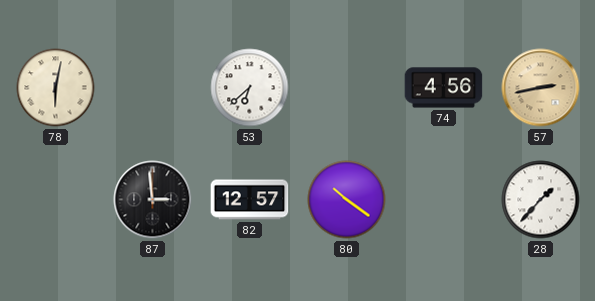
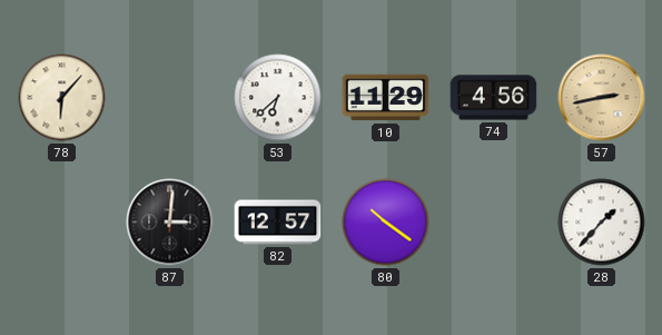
78: 6:02 -> 6:07
10: none -> 11:29
87: 2:59 -> 3:01
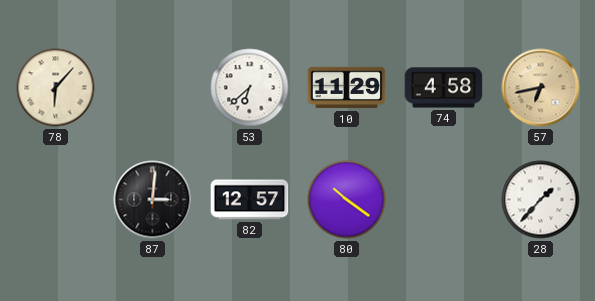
74: 4:56 -> 4:58
57: 2:43 -> 6:43
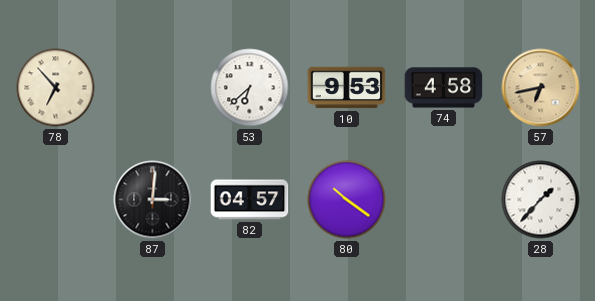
78: 6:07 -> 6:53
10: 11:29 -> 9:53
82: 12:57 -> 04:57
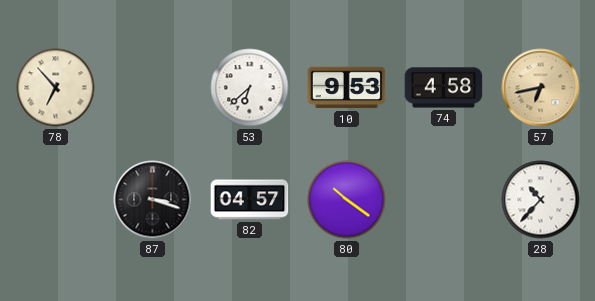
87: 3:01 -> 3:18
28: 1:37 -> 10:37
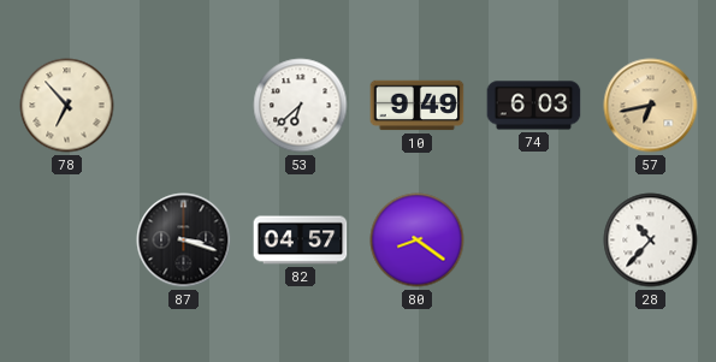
10: 9:53 -> 9:49
74: 4:58 -> 6:03
80: 10:21 -> 8:21
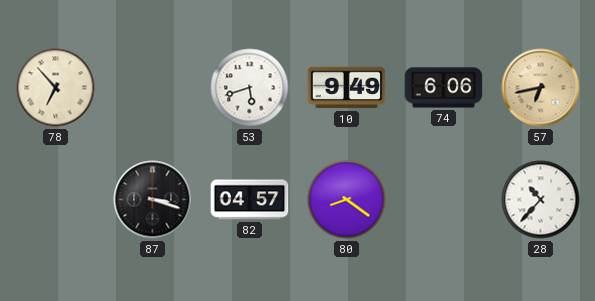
53: 6:38 -> 5:42
74: 6:03 -> 6:06
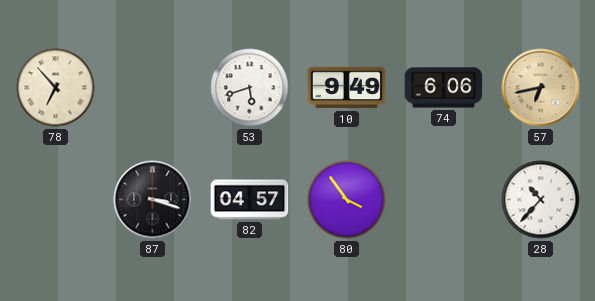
80: 8:21 -> 3:54
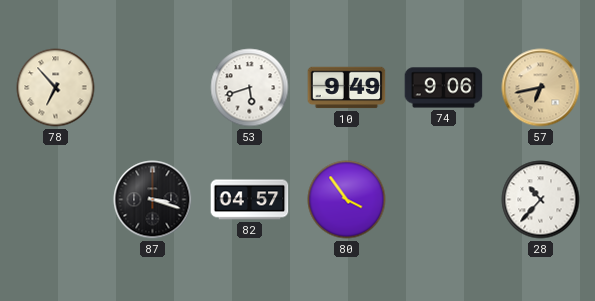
74: 6:06 -> 9:06
